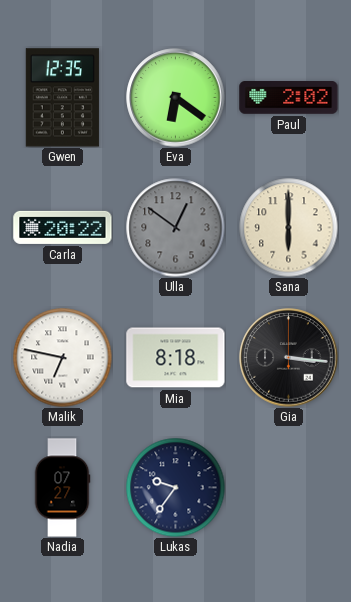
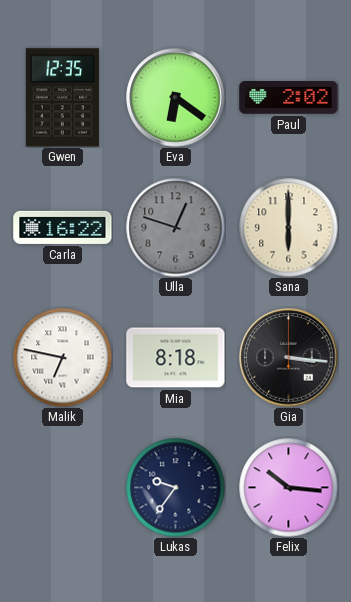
Carla: 20:22 -> 16:22
Ulla: 12:51 -> 12:48
Nadia: 07:27 -> none
Felix: none -> 10:16
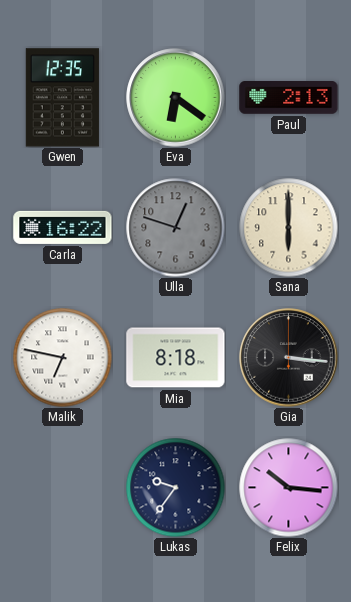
Paul: 2:02 -> 2:13
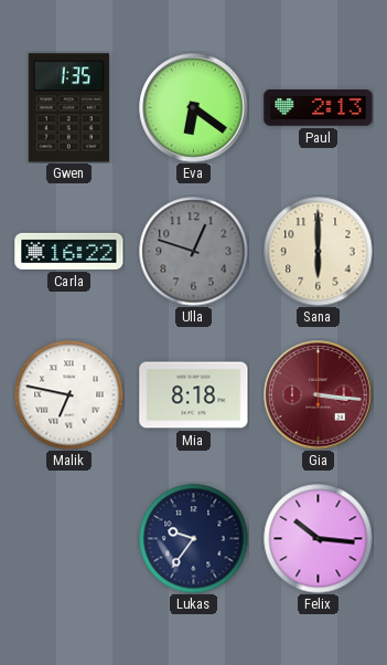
Gwen: 12:35 -> 1:35
Gia dial: black -> burgundy
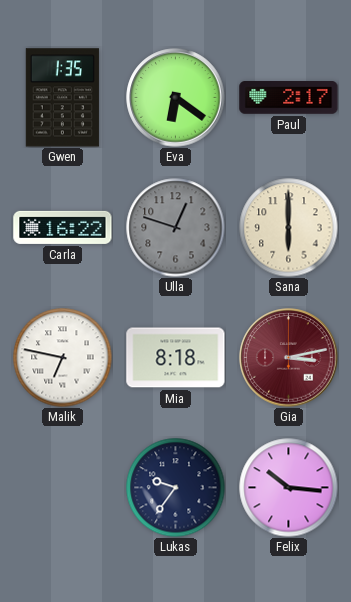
Paul: 2:13 -> 2:17
Gia: 3:16 -> 3:13
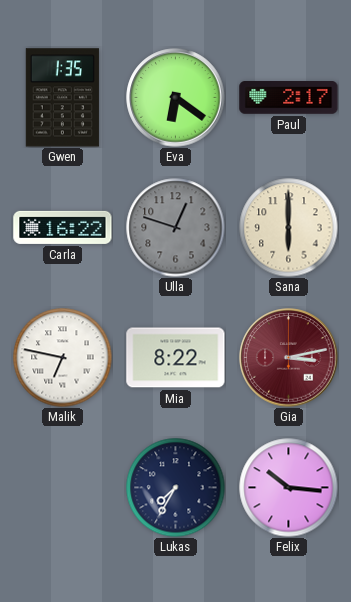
Mia: 8:18 -> 8:22
Lukas: 9:36 -> 7:35
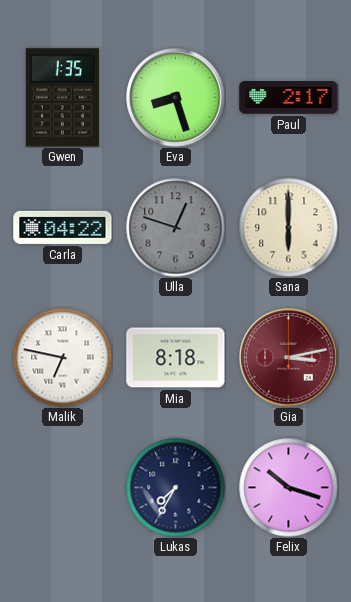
Eva: 6:21 -> 8:27
Carla: 16:22 -> 04:22
Mia: 8:22 -> 8:18
Felix: 10:16 -> 10:18
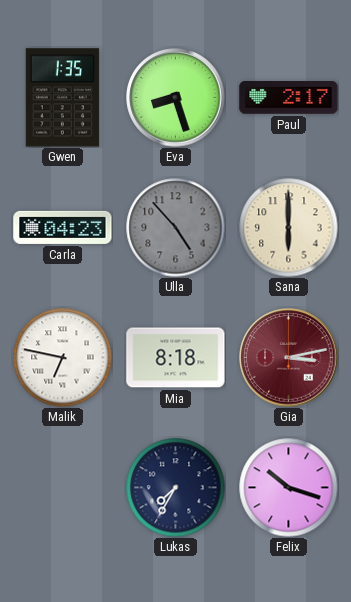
Carla: 04:22 -> 04:23
Ulla: 12:48 -> 4:53
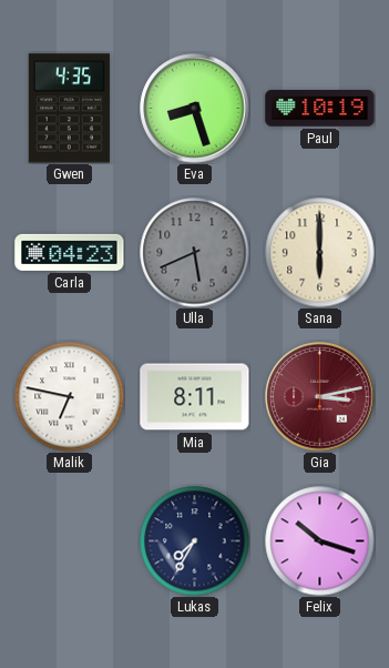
Gwen: 1:35 -> 4:35
Paul: 2:17 -> 10:19
Ulla: 4:53 -> 5:41
Mia: 8:18 -> 8:11
